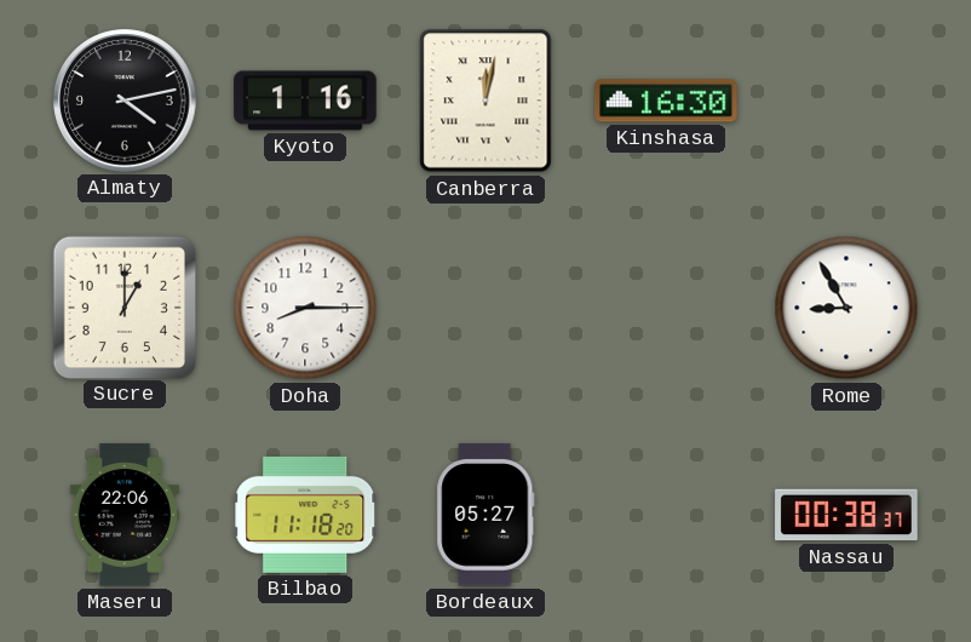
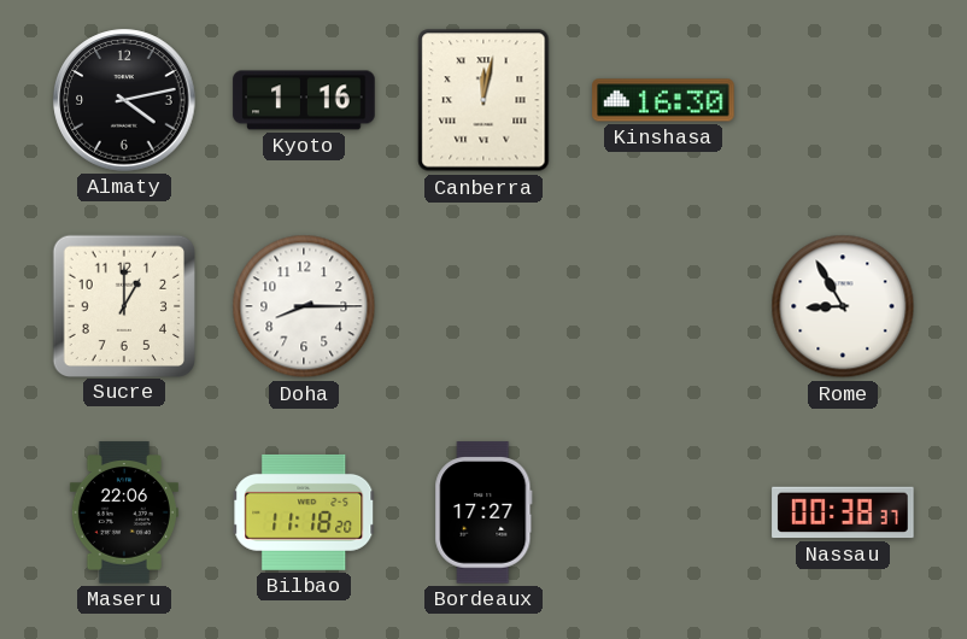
Bordeaux: 05:27 -> 17:27
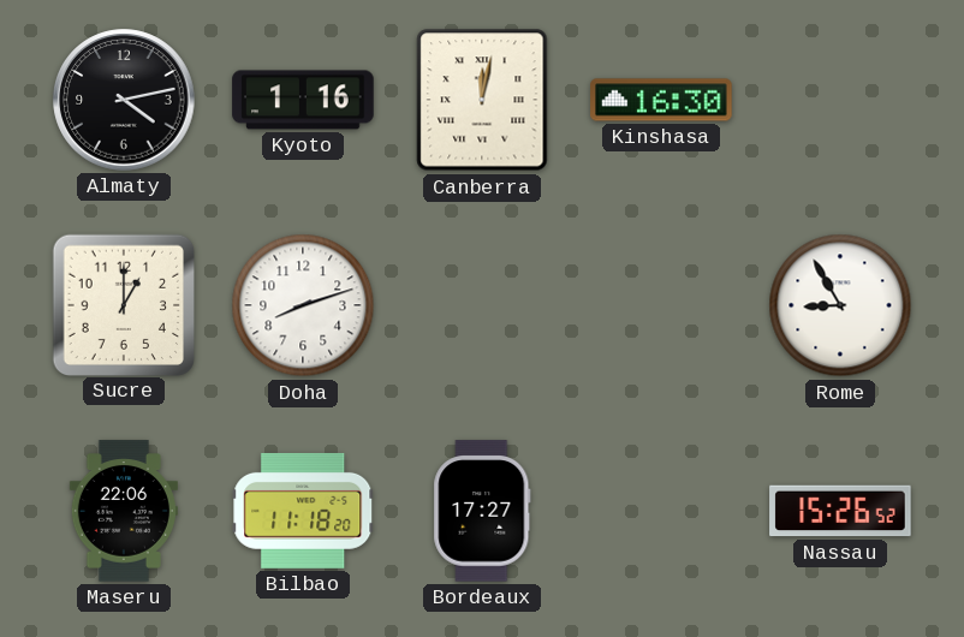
Doha: 8:15 -> 8:12
Nassau: 00:38 -> 15:26
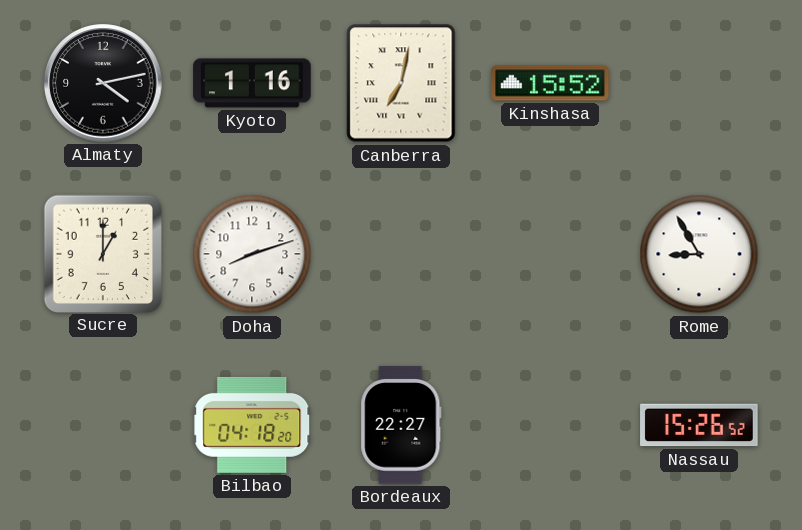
Canberra: 12:02 -> 7:02
Kinshasa: 16:30 -> 15:52
Maseru: 22:06 -> none
Bilbao: 11:18 -> 04:18
Bordeaux: 17:27 -> 22:27
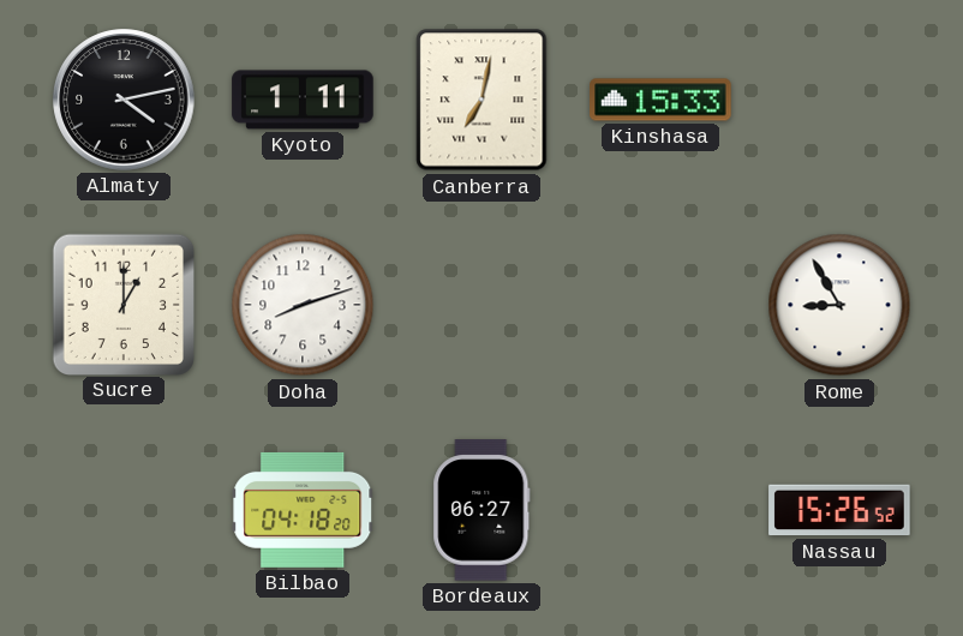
Kyoto: 1:16 -> 1:11
Kinshasa: 15:52 -> 15:33
Bordeaux: 22:27 -> 06:27
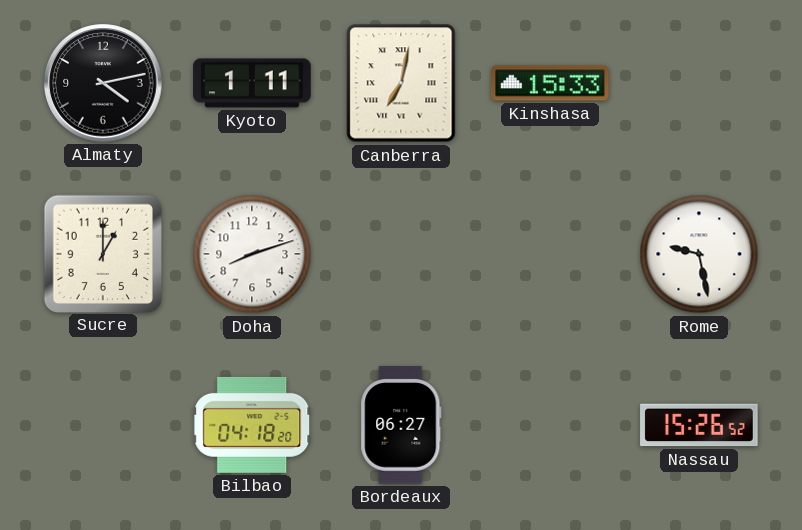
Rome: 8:55 -> 9:28
